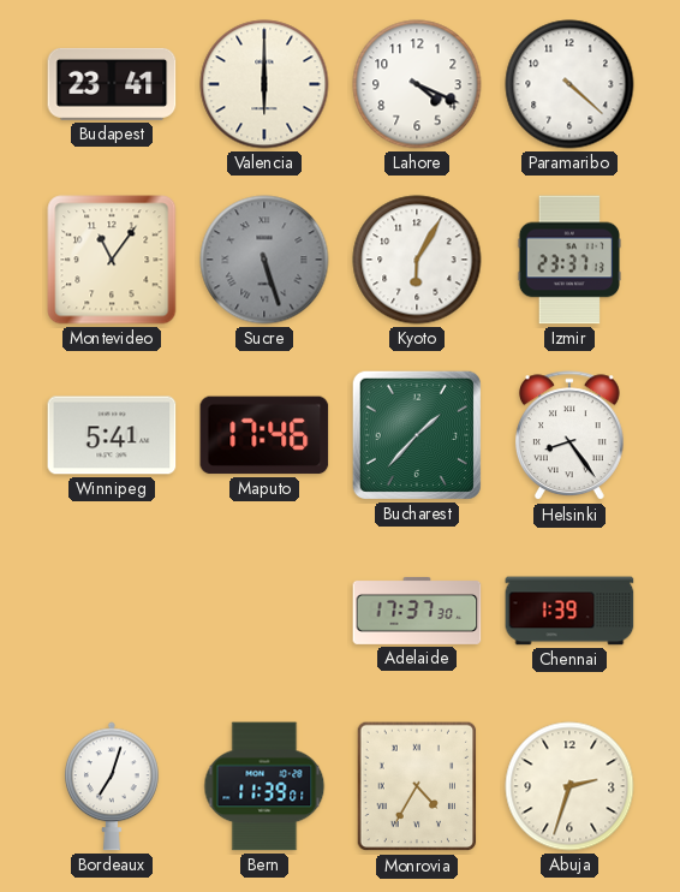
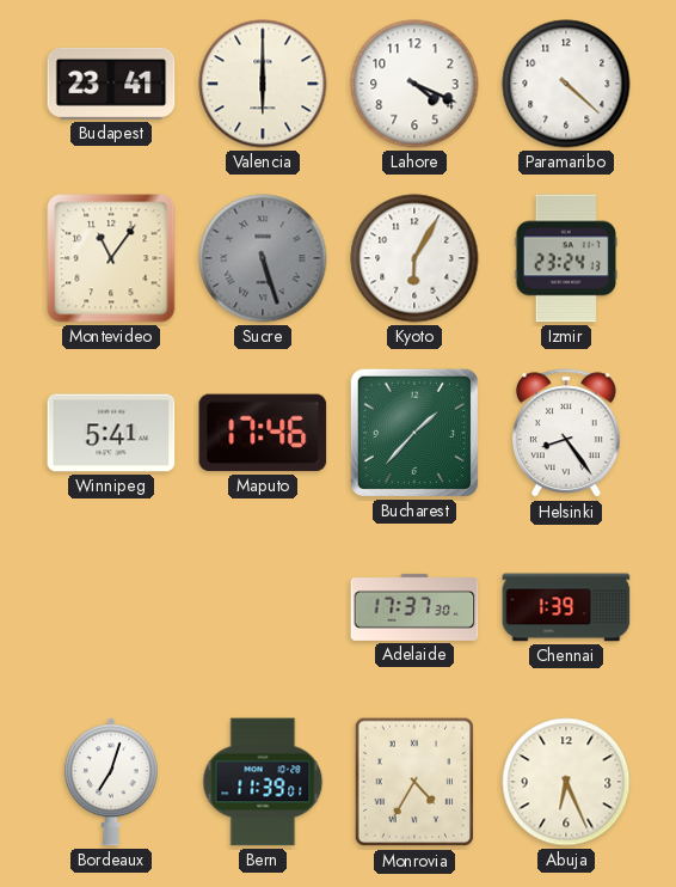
Izmir: 23:37 -> 23:24
Abuja: 2:33 -> 6:26
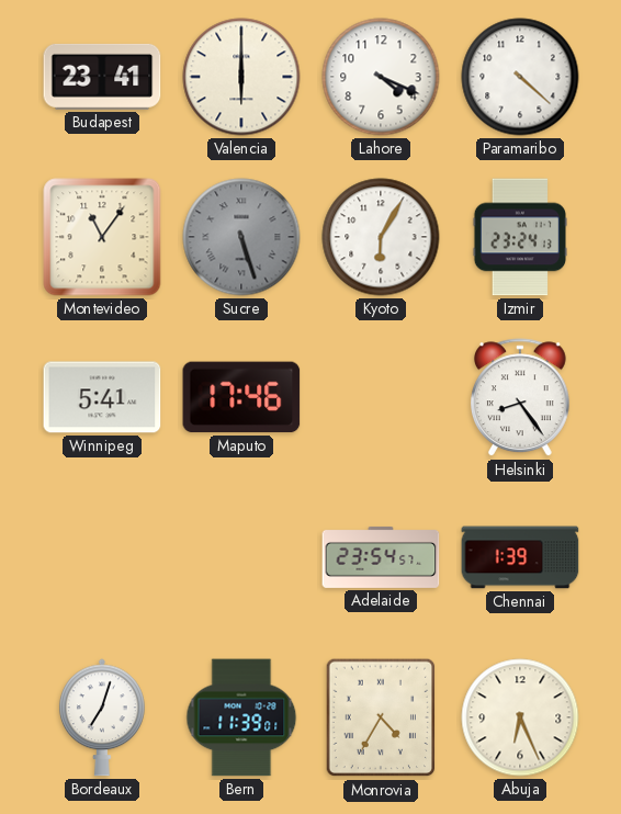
Bucharest: 1:37 -> none
Adelaide: 17:37 -> 23:54
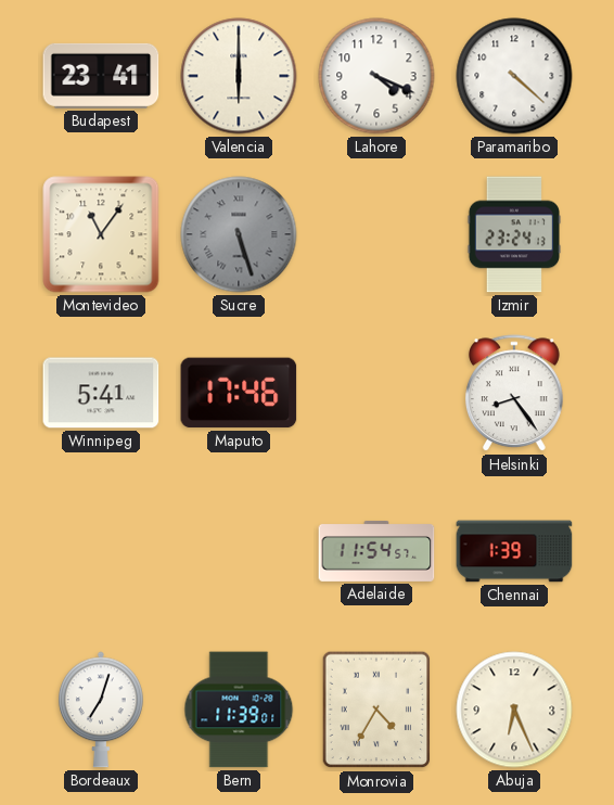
Kyoto: 6:05 -> none
Adelaide: 23:54 -> 11:54
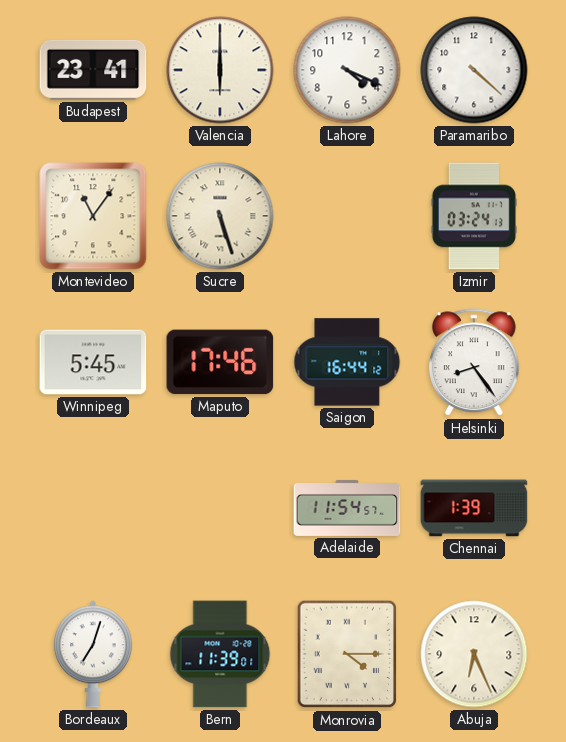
Sucre dial: grey -> cream
Izmir: 23:24 -> 03:24
Winnipeg: 5:41 -> 5:45
Saigon: none -> 16:44
Monrovia: 4:35 -> 4:15
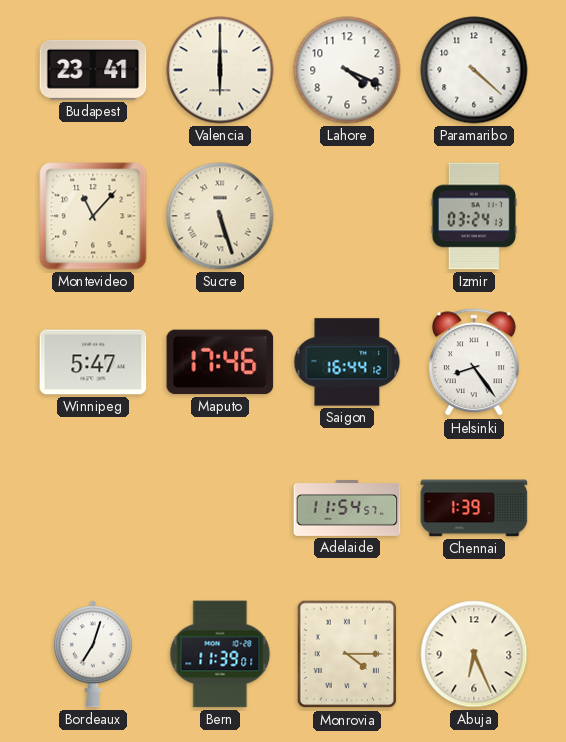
Montevideo: 11:06 -> 11:07
Winnipeg: 5:45 -> 5:47
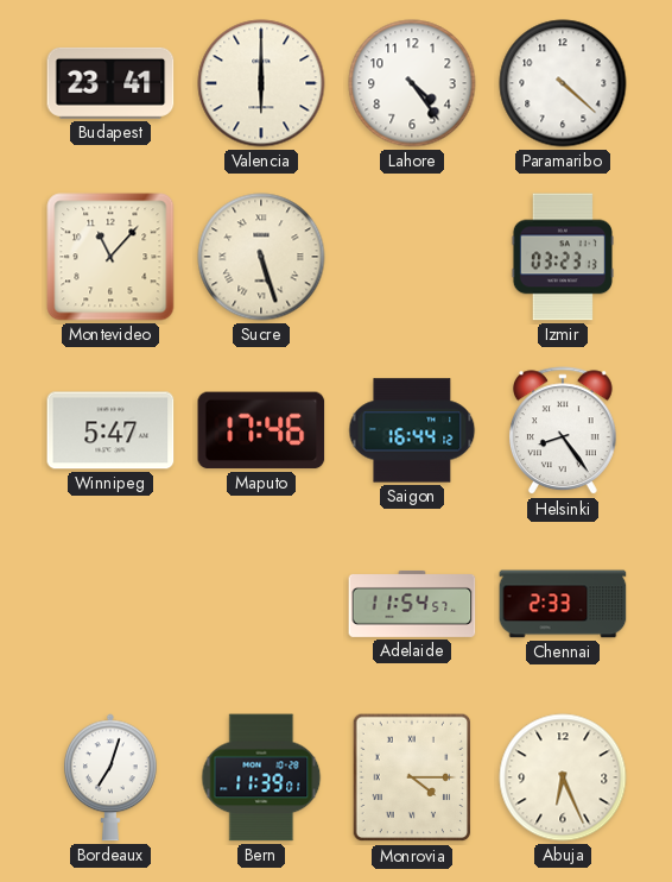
Lahore: 4:19 -> 4:24
Izmir: 03:24 -> 03:23
Chennai: 1:39 -> 2:33
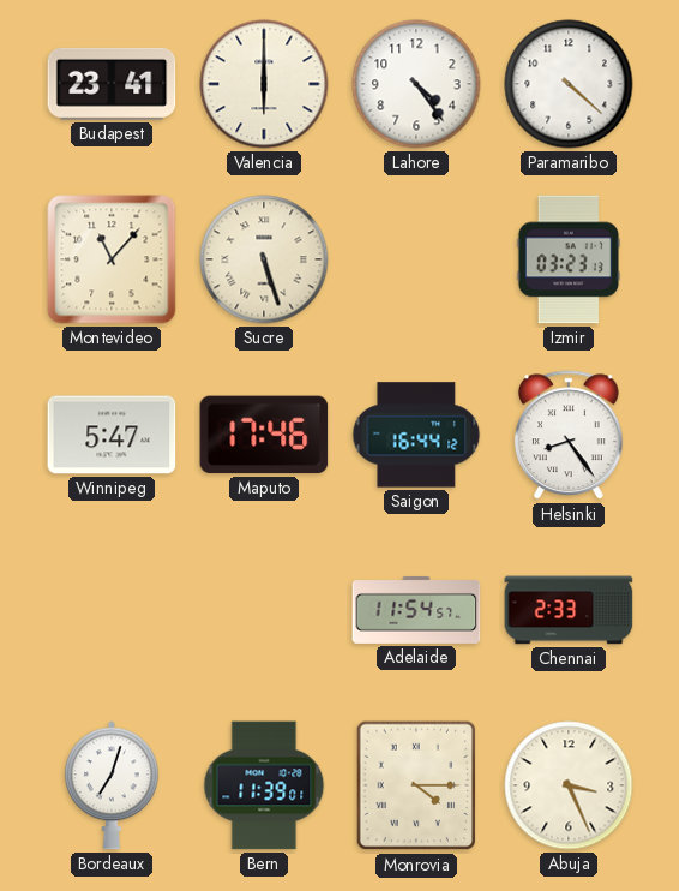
Abuja: 6:26 -> 3:26
